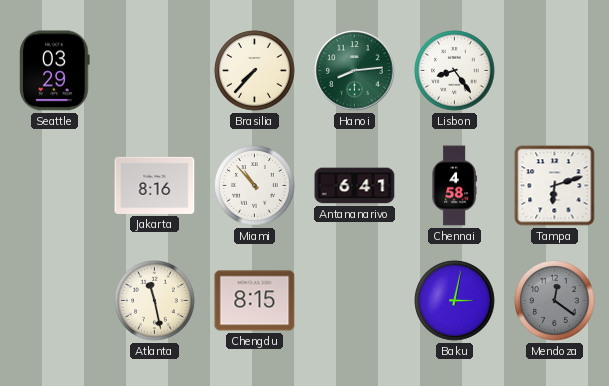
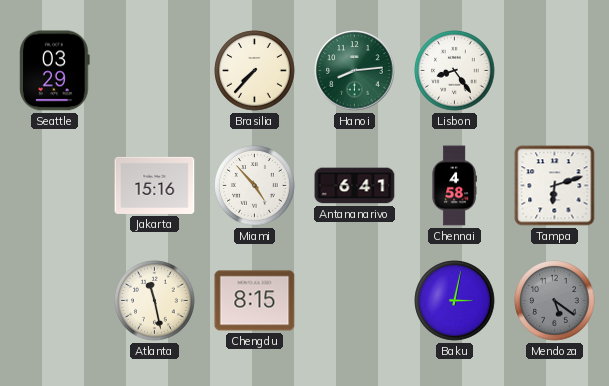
Jakarta: 8:16 -> 15:16
Miami: 10:53 -> 4:53
Mendoza: 12:21 -> 5:21
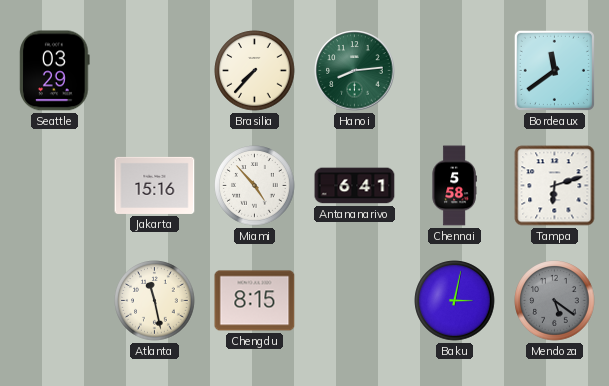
Lisbon: 8:24 -> none
Bordeaux: none -> 11:39
Chennai: 4:58 -> 5:58
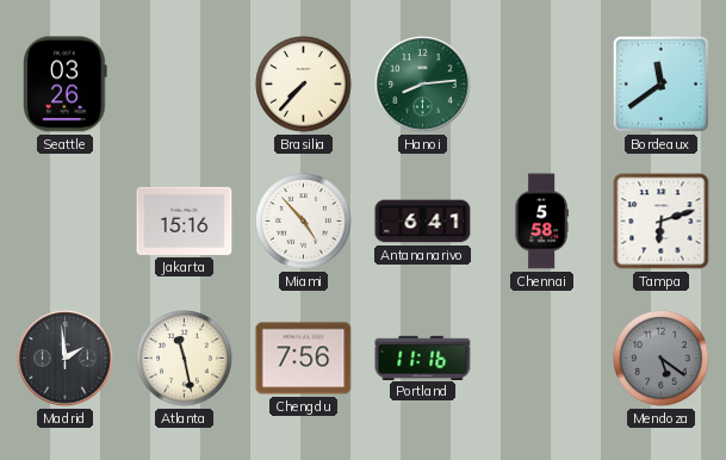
Seattle: 03:29 -> 03:26
Madrid: none -> 1:59
Chengdu: 8:15 -> 7:56
Portland: none -> 11:16
Baku: 3:02 -> none
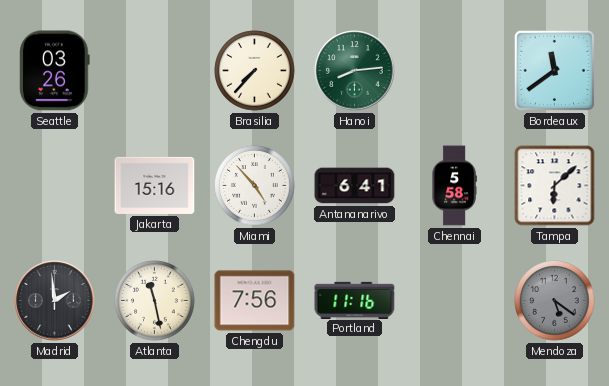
Tampa: 6:12 -> 6:08
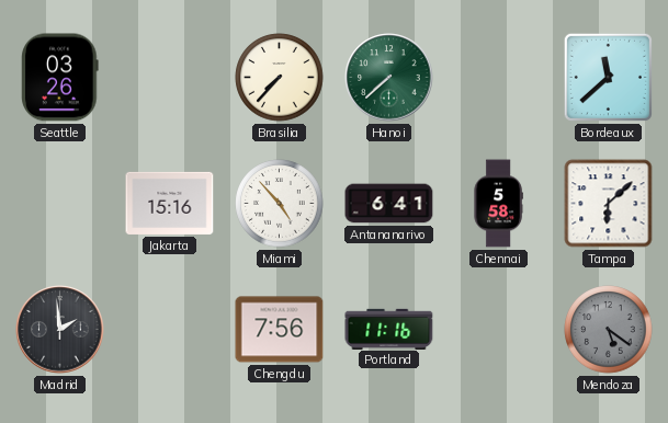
Hanoi: 8:14 -> 7:38
Bordeaux: 11:39 -> 11:38
Atlanta: 11:28 -> none
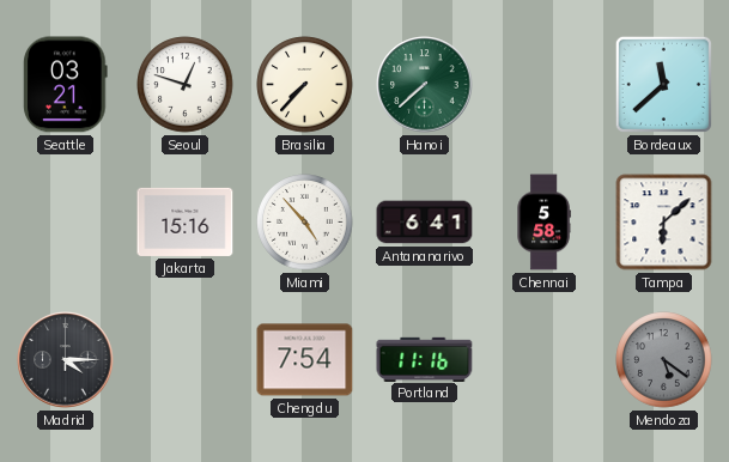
Seattle: 03:26 -> 03:21
Seoul: none -> 12:48
Madrid: 1:59 -> 4:15
Chengdu: 7:56 -> 7:54
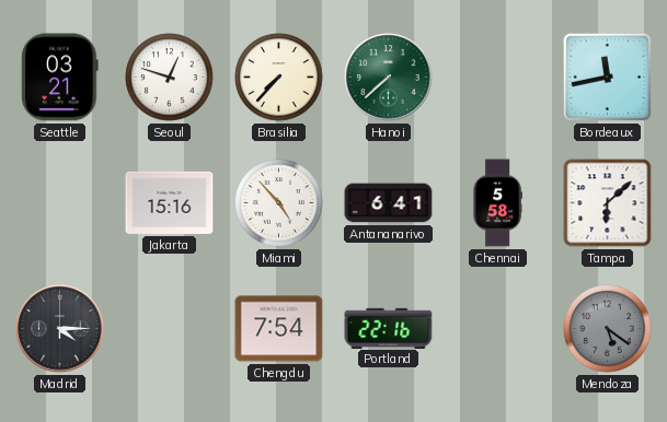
Bordeaux: 11:38 -> 11:43
Portland: 11:16 -> 22:16
